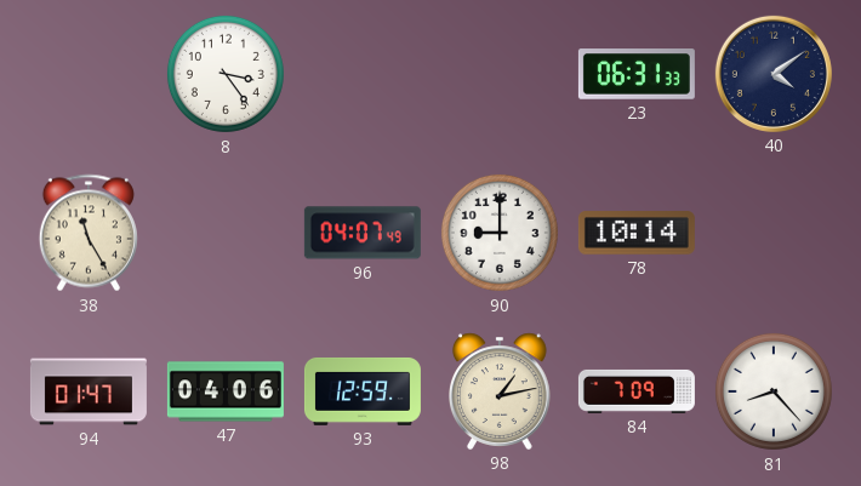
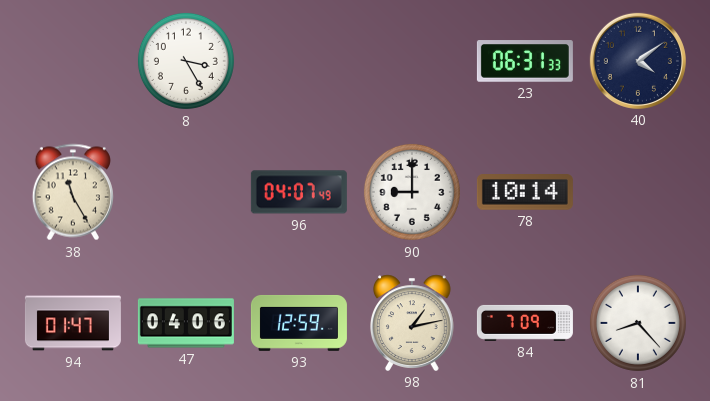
8: 3:24 -> 3:25
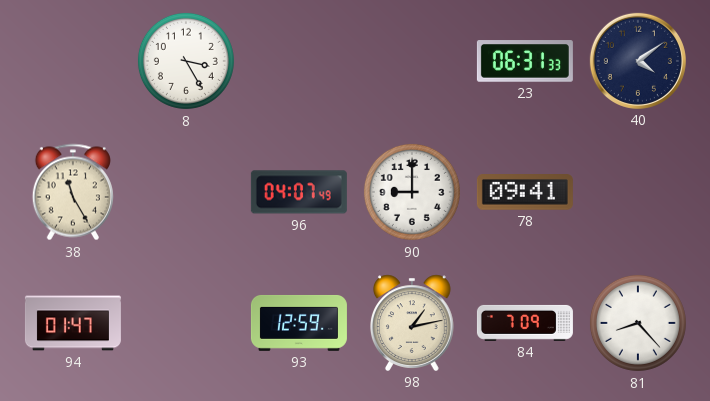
78: 10:14 -> 09:41
47: 04:06 -> none
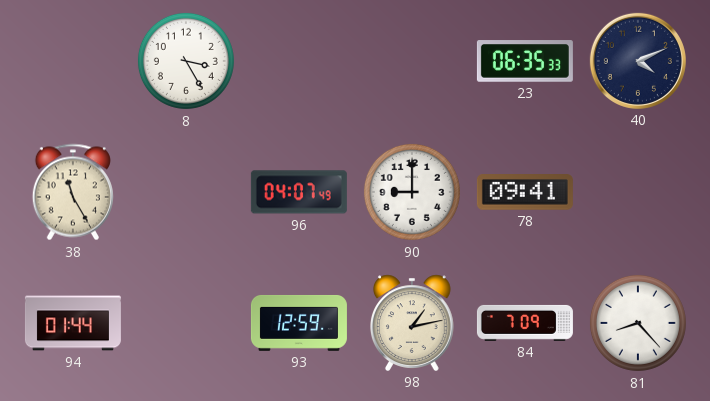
23: 06:31 -> 06:35
40: 4:09 -> 4:11
94: 01:47 -> 01:44
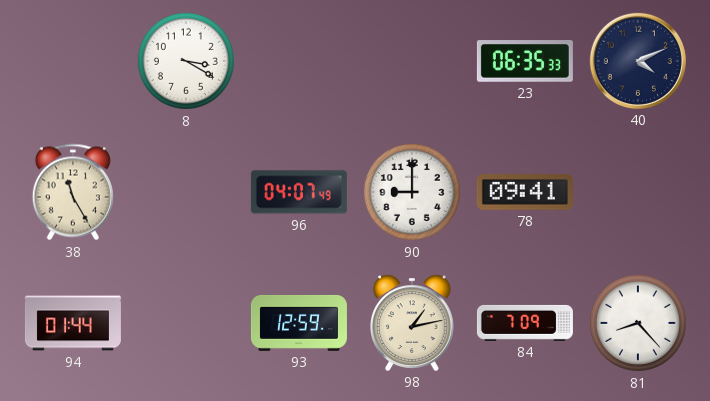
8: 3:25 -> 3:20
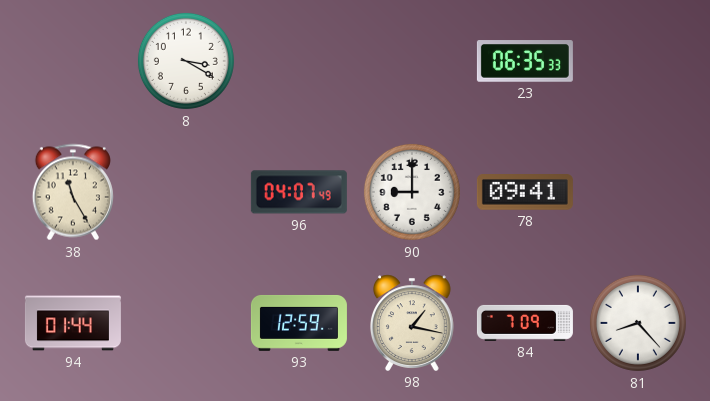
40: 4:11 -> none
98: 1:13 -> 1:17
